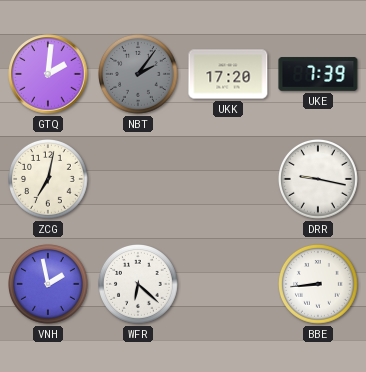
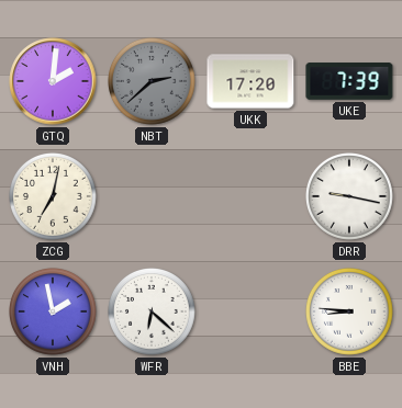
NBT: 2:06 -> 2:38
BBE: 8:44 -> 8:46
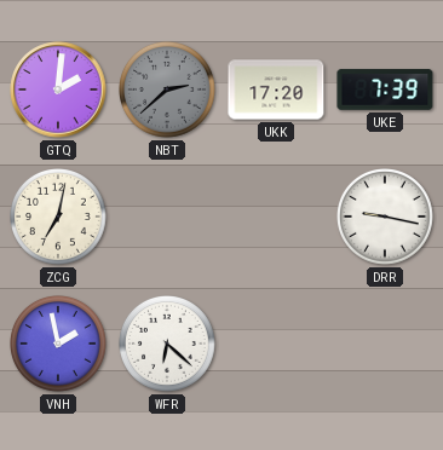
BBE: 8:46 -> none
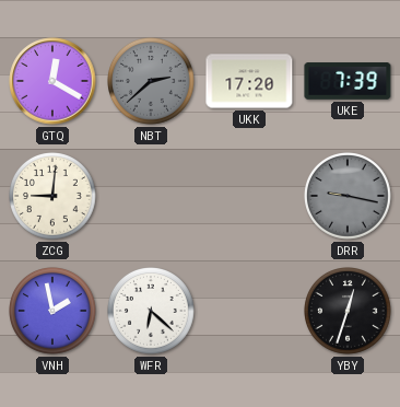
GTQ: 2:01 -> 12:20
ZCG: 7:02 -> 9:01
DRR dial: white -> grey
YBY: none -> 12:33
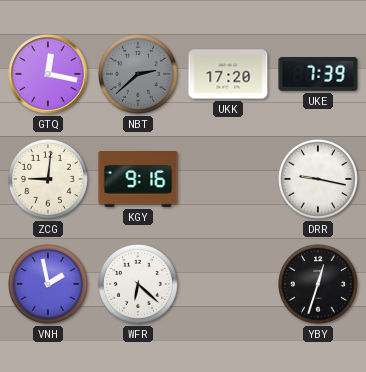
GTQ: 12:20 -> 12:17
KGY: none -> 9:16
DRR dial: grey -> white
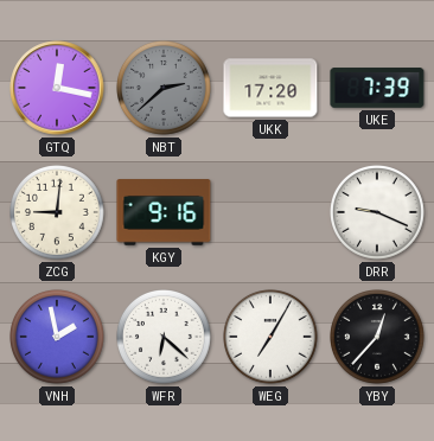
DRR: 9:17 -> 9:19
WEG: none -> 7:05
YBY: 12:33 -> 12:37
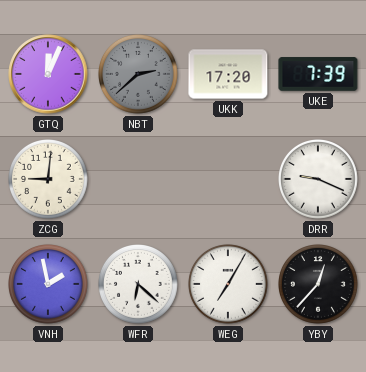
GTQ: 12:17 -> 12:04
KGY: 9:16 -> none
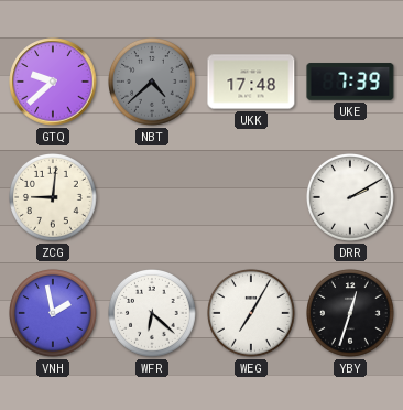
GTQ: 12:04 -> 9:38
NBT: 2:38 -> 4:38
UKK: 17:20 -> 17:48
DRR: 9:19 -> 2:10
YBY: 12:37 -> 12:33
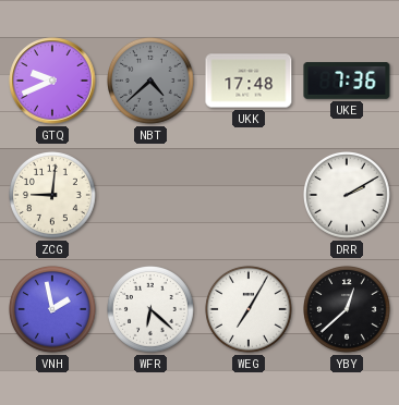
GTQ: 9:38 -> 9:41
UKE: 7:39 -> 7:36
YBY: 12:33 -> 12:38
